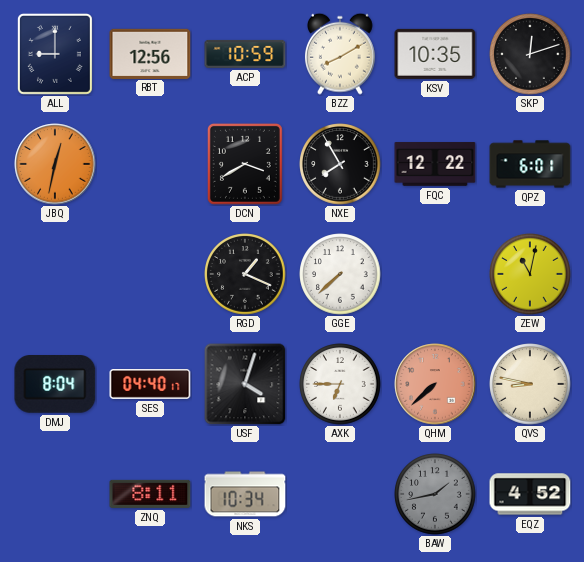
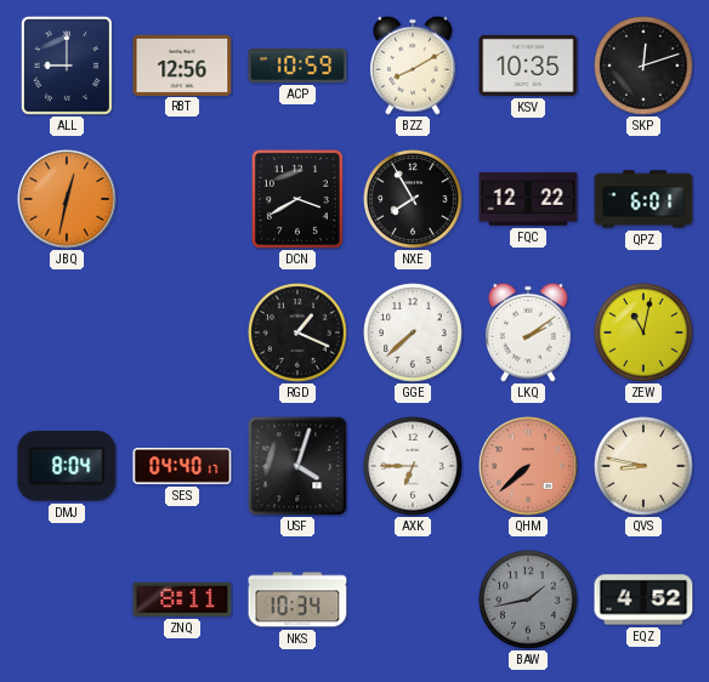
LKQ: none -> 2:09
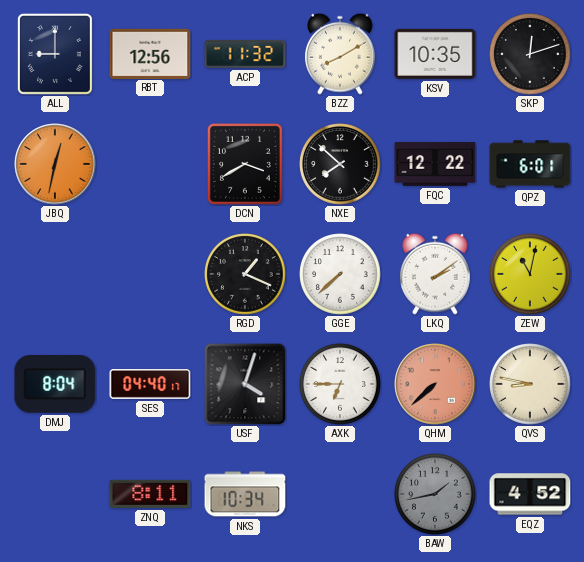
ACP: 10:59 -> 11:32
NXE: 7:55 -> 7:52
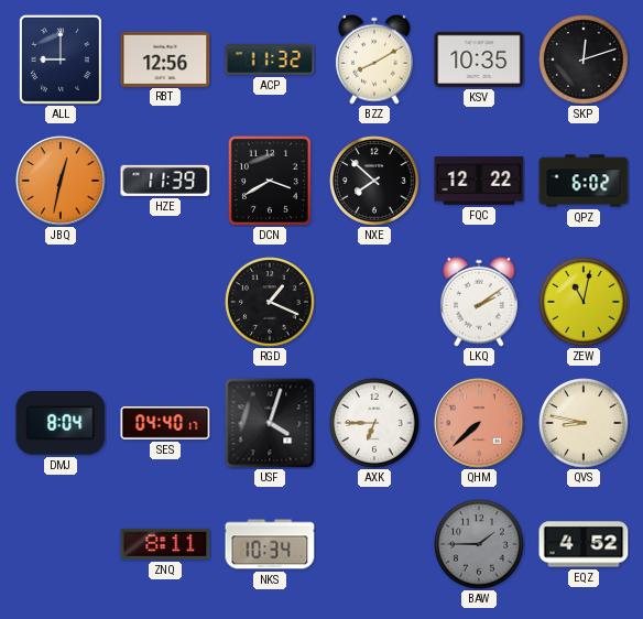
HZE: none -> 11:39
QPZ: 6:01 -> 6:02
GGE: 7:38 -> none
BAW: 1:43 -> 1:45
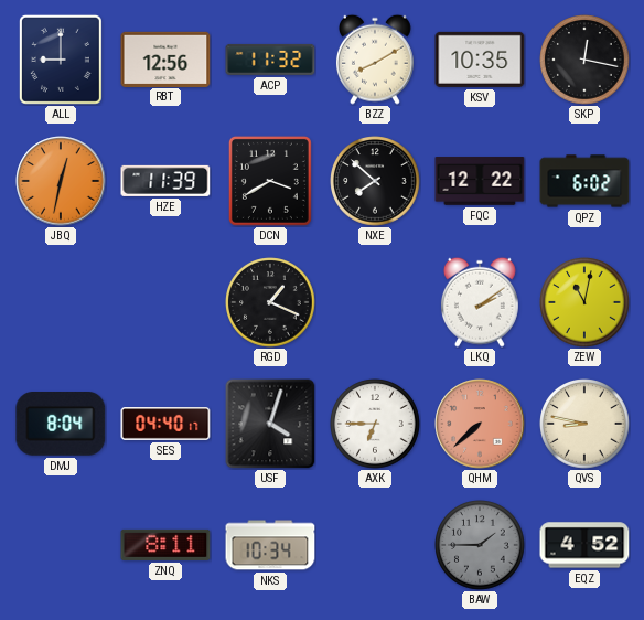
SKP: 12:12 -> 12:17
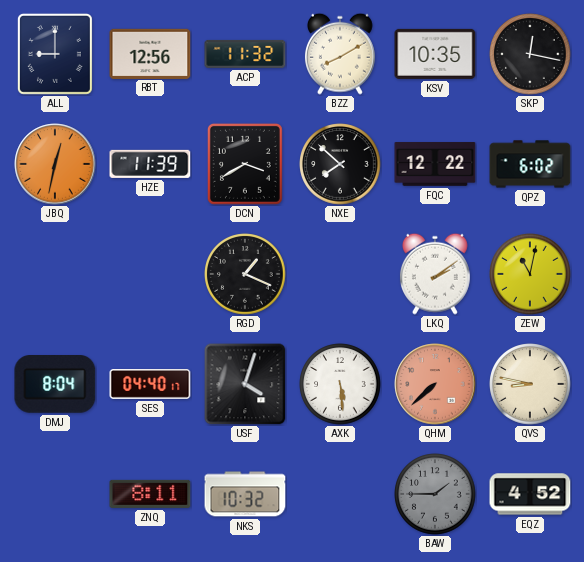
AXK: 6:45 -> 5:29
NKS: 10:34 -> 10:32
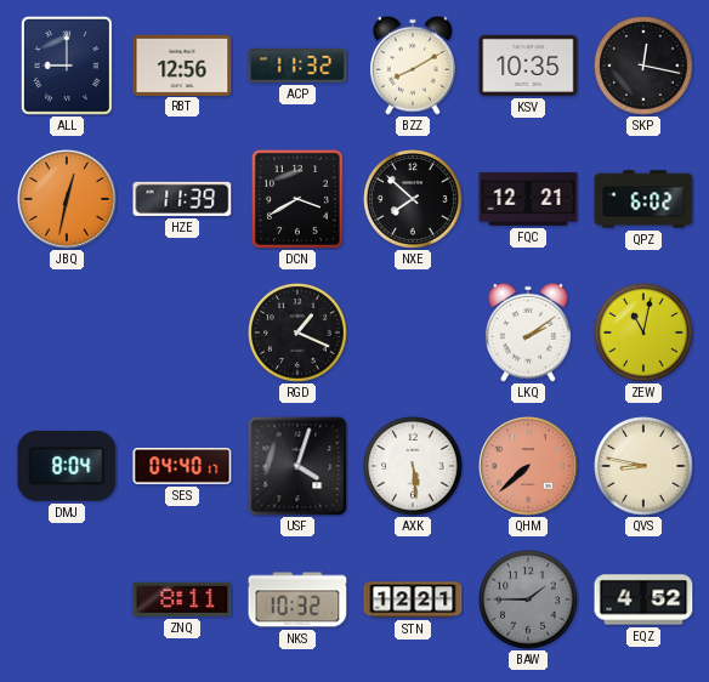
FQC: 12:22 -> 12:21
STN: none -> 12:21
